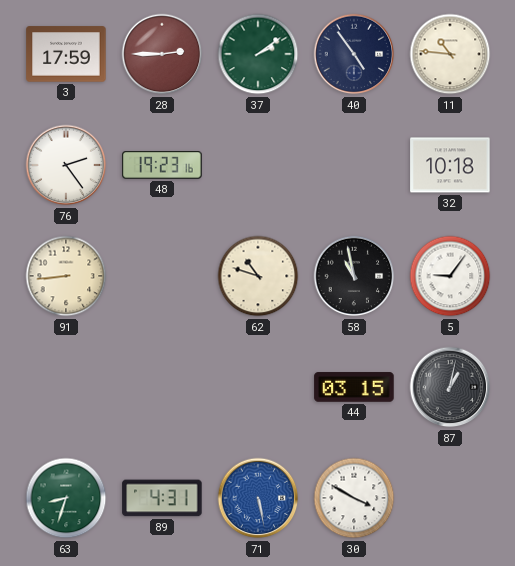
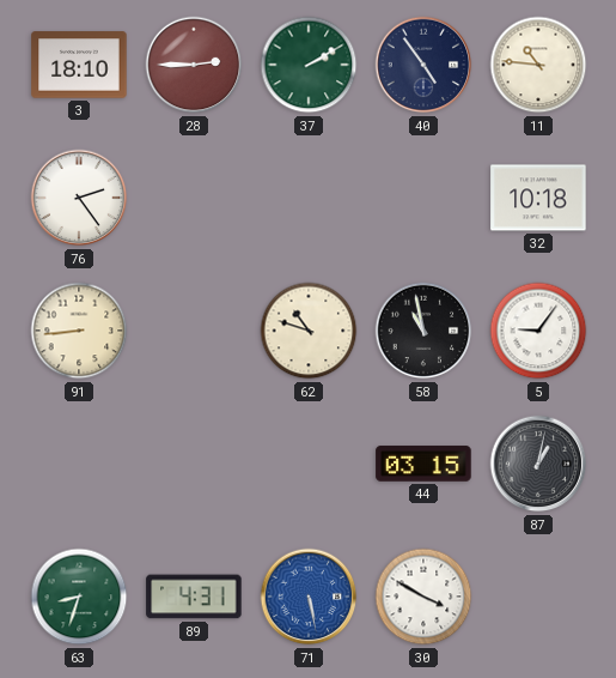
3: 17:59 -> 18:10
37: 2:09 -> 2:10
48: 19:23 -> none
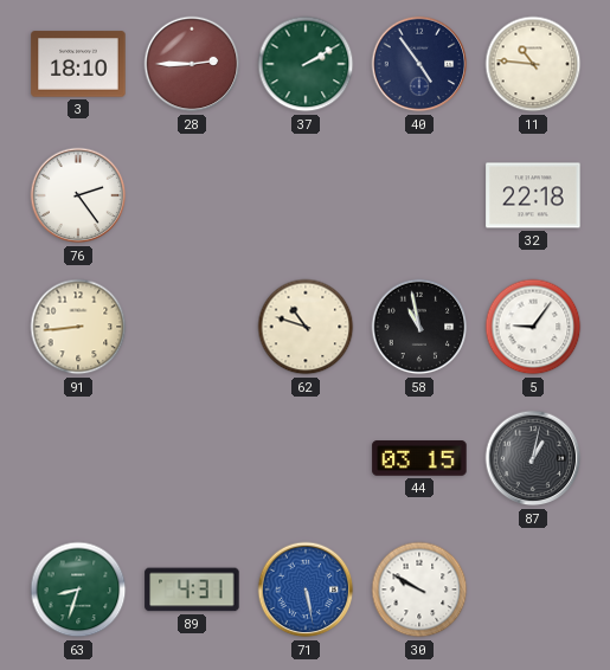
32: 10:18 -> 22:18
30: 3:50 -> 9:50
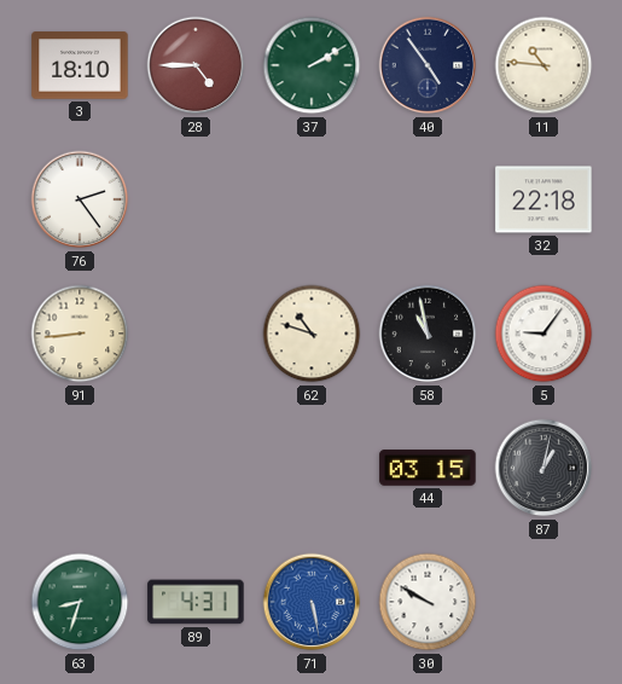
28: 2:45 -> 4:45
